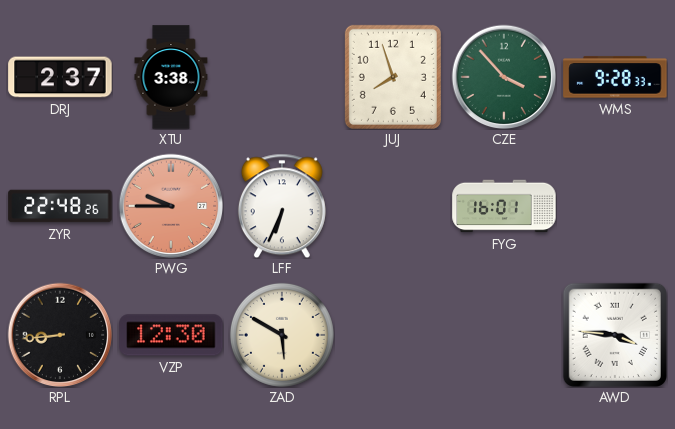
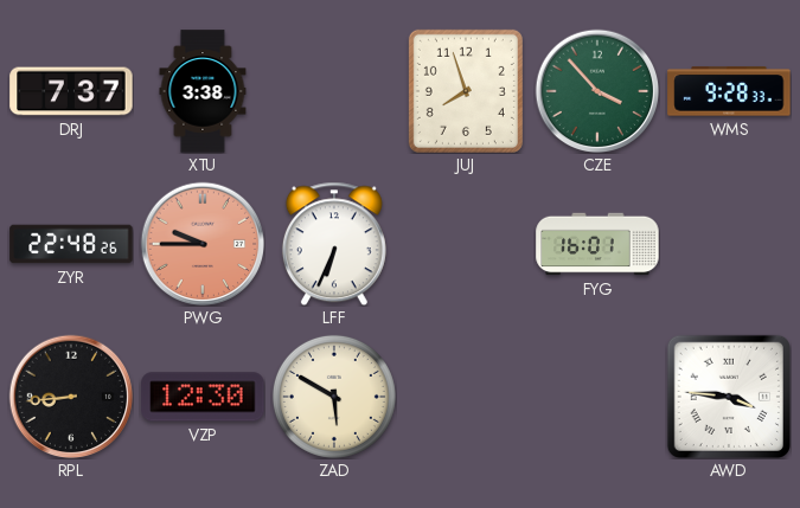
DRJ: 2:37 -> 7:37
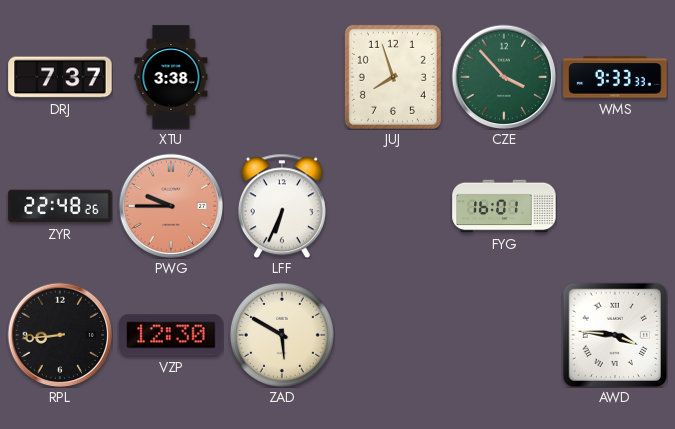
WMS: 9:28 -> 9:33
